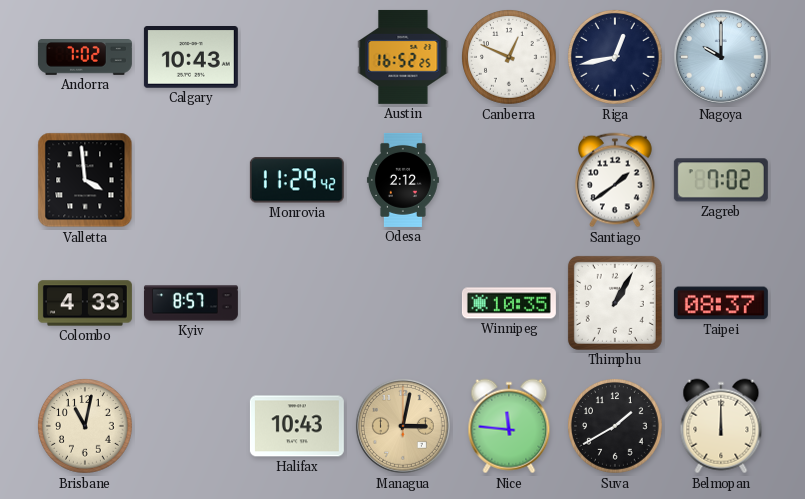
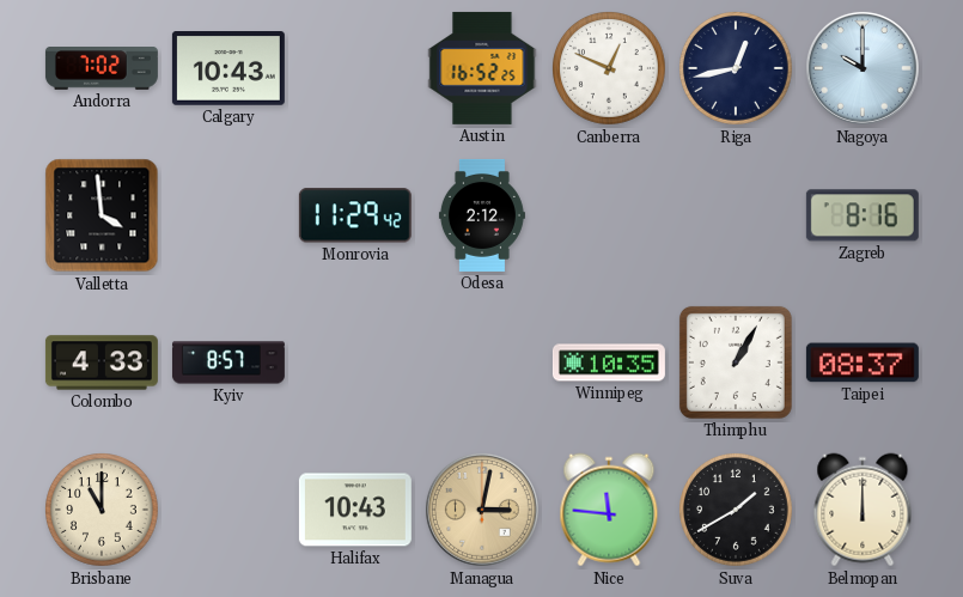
Santiago: 1:39 -> none
Zagreb: 7:02 -> 8:16
Brisbane: 11:02 -> 11:00
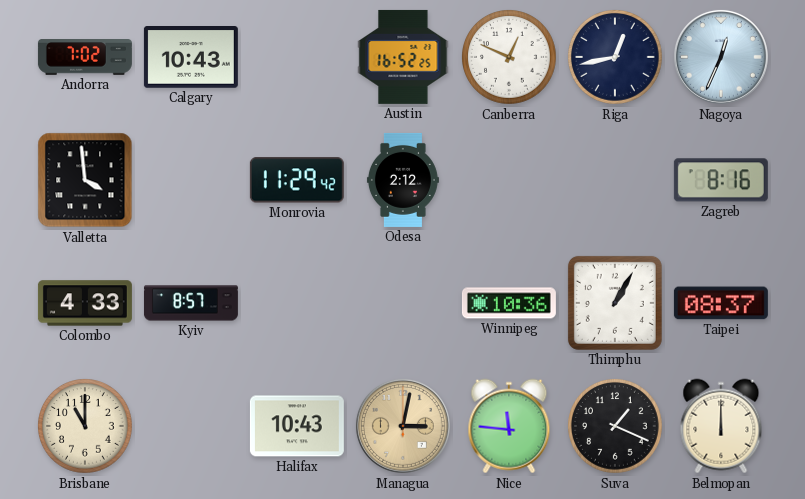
Nagoya: 10:00 -> 12:34
Winnipeg: 10:35 -> 10:36
Suva: 1:40 -> 1:19
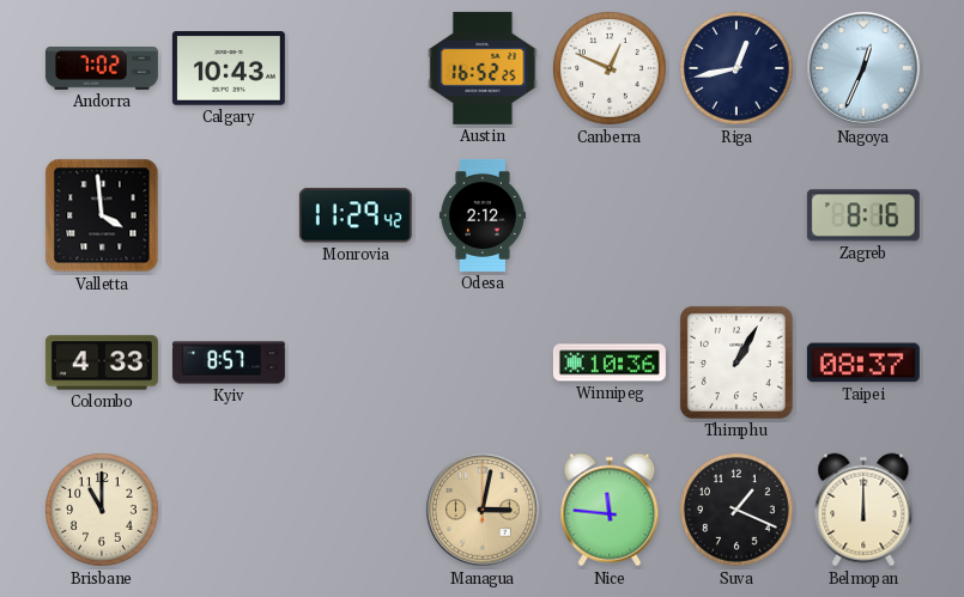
Halifax: 10:43 -> none
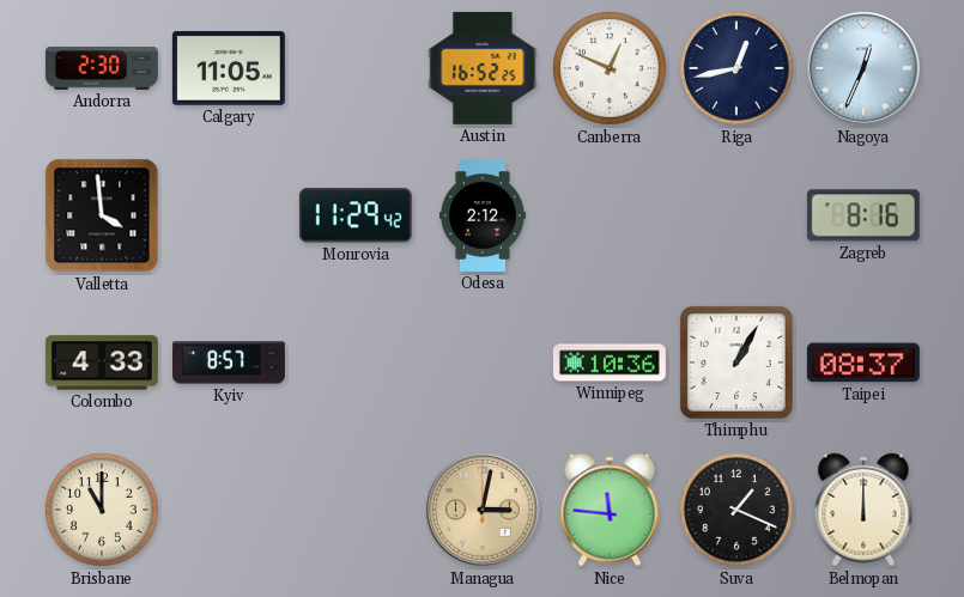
Andorra: 7:02 -> 2:30
Calgary: 10:43 -> 11:05
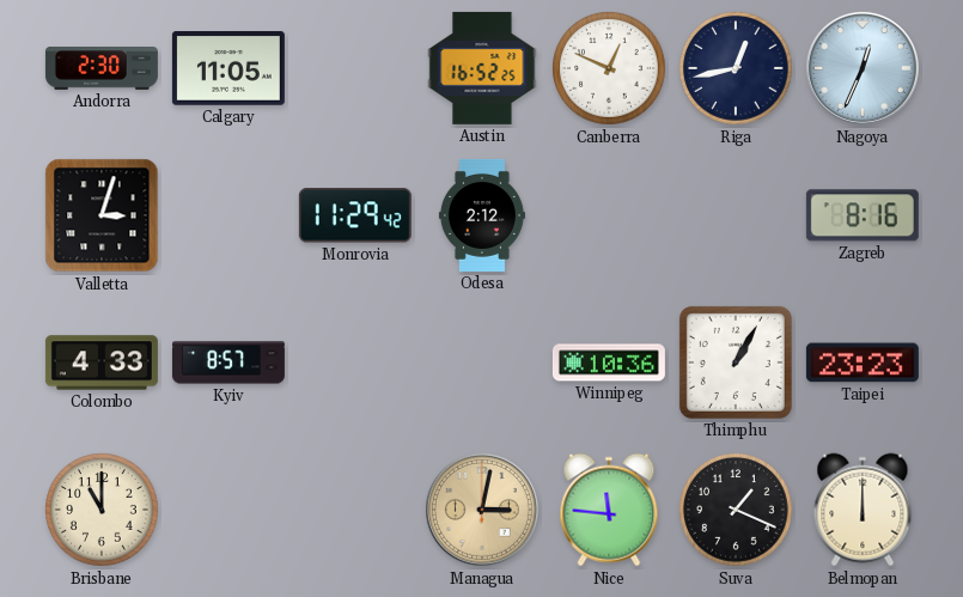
Valletta: 3:59 -> 3:03
Taipei: 08:37 -> 23:23
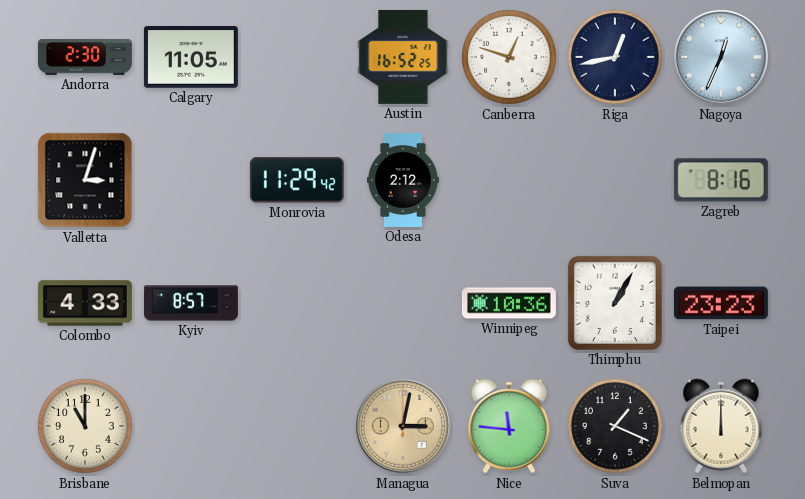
Canberra: 12:49 -> 12:48
